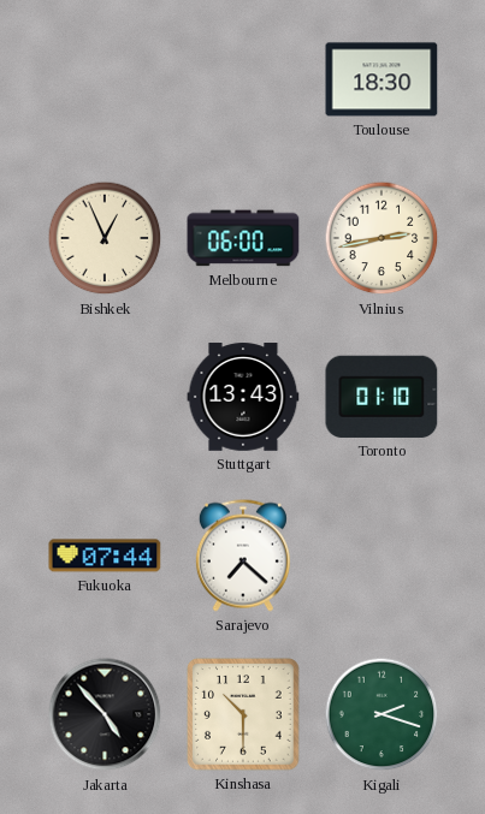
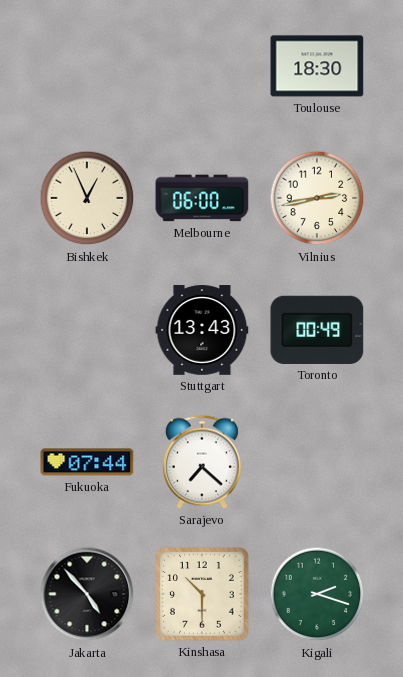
Toronto: 01:10 -> 00:49
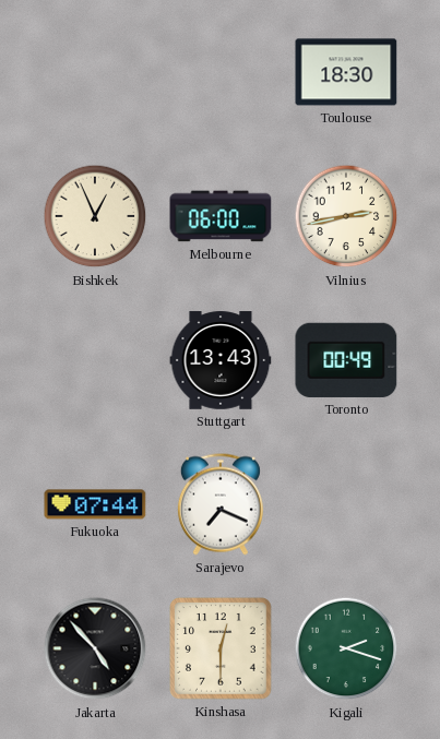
Sarajevo: 7:22 -> 7:19
Kinshasa: 10:30 -> 12:30
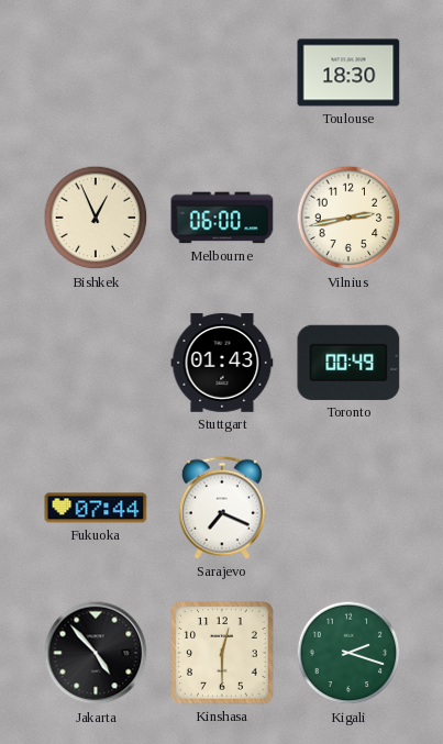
Stuttgart: 13:43 -> 01:43
